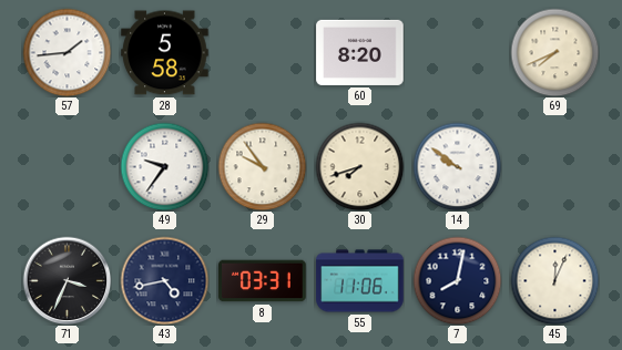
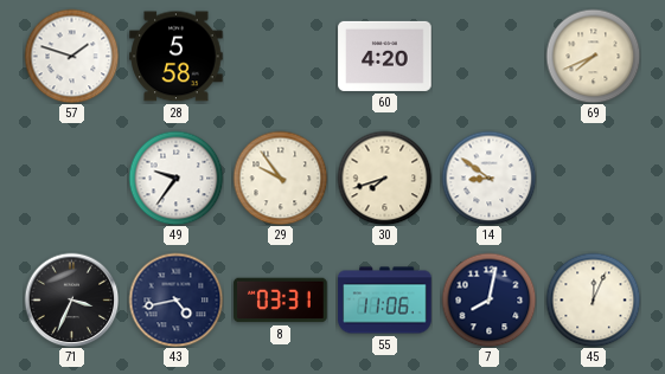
57: 1:44 -> 1:48
60: 8:20 -> 4:20
14: 9:51 -> 8:51
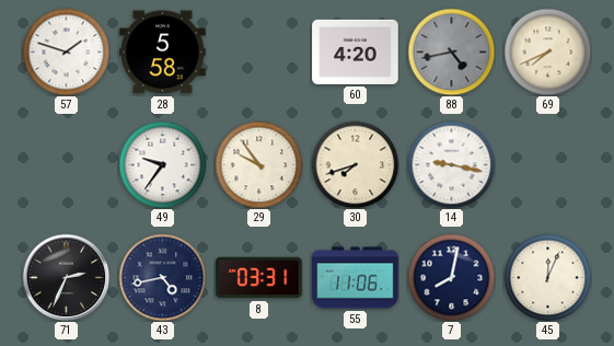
88: none -> 4:43
14: 8:51 -> 9:17
71: 3:34 -> 2:34
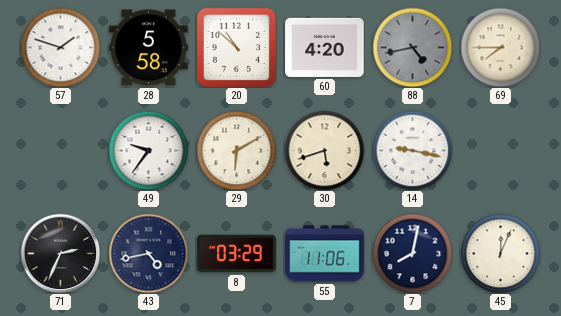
20: none -> 10:52
69: 7:41 -> 7:45
29: 9:54 -> 6:10
30: 7:42 -> 5:42
8: 03:31 -> 03:29
